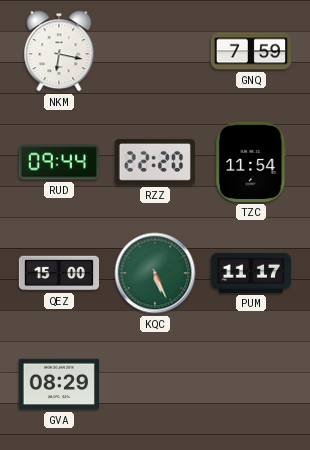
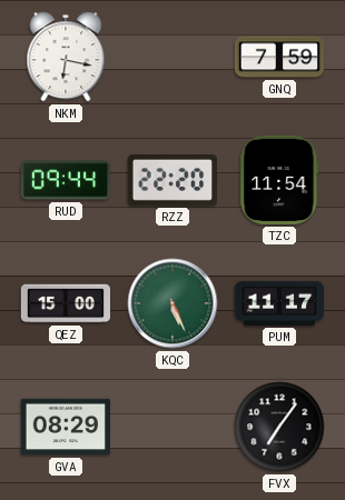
FVX: none -> 7:06
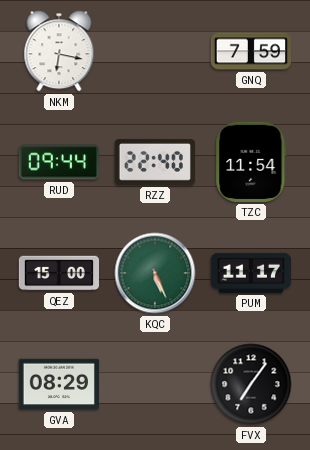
RZZ: 22:20 -> 22:40
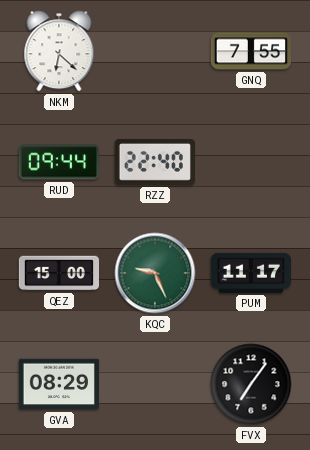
NKM: 6:17 -> 6:22
GNQ: 7:59 -> 7:55
TZC: 11:54 -> none
KQC: 5:26 -> 9:26
